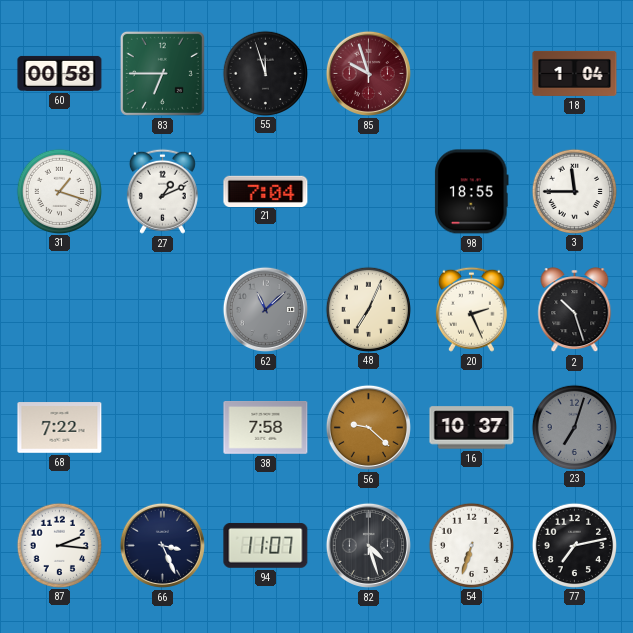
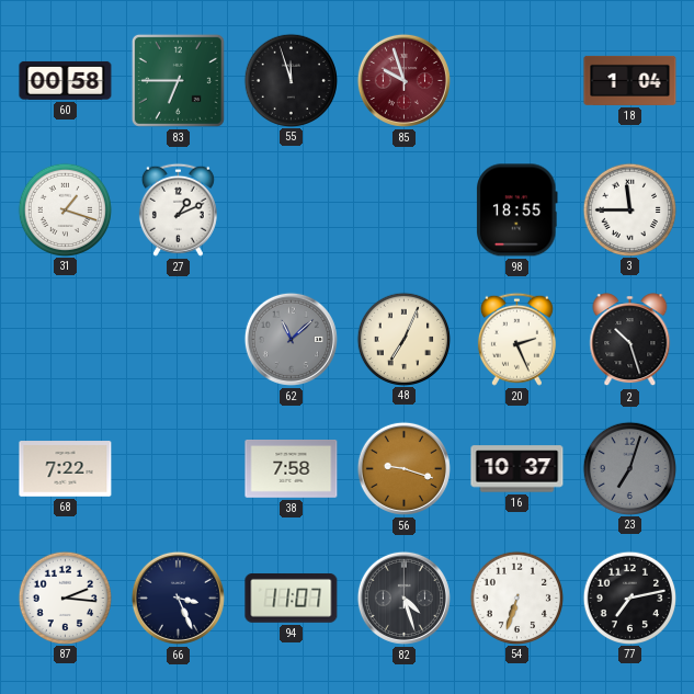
21: 7:04 -> none
56: 9:22 -> 9:18
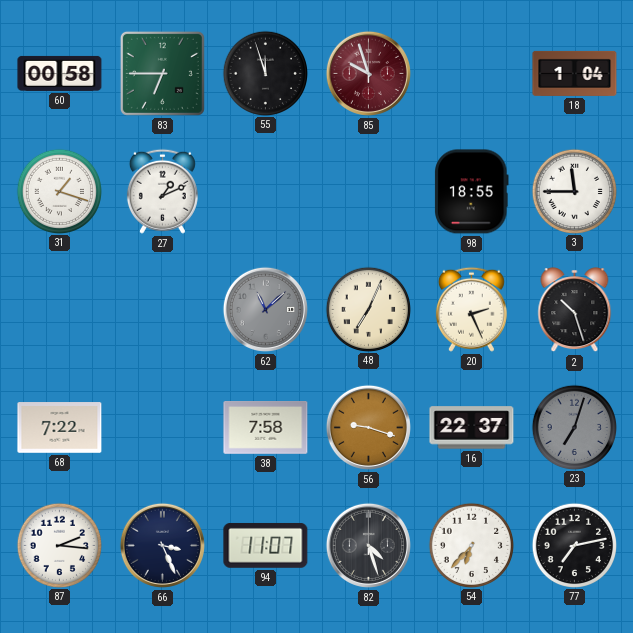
16: 10:37 -> 22:37
54: 6:33 -> 6:37
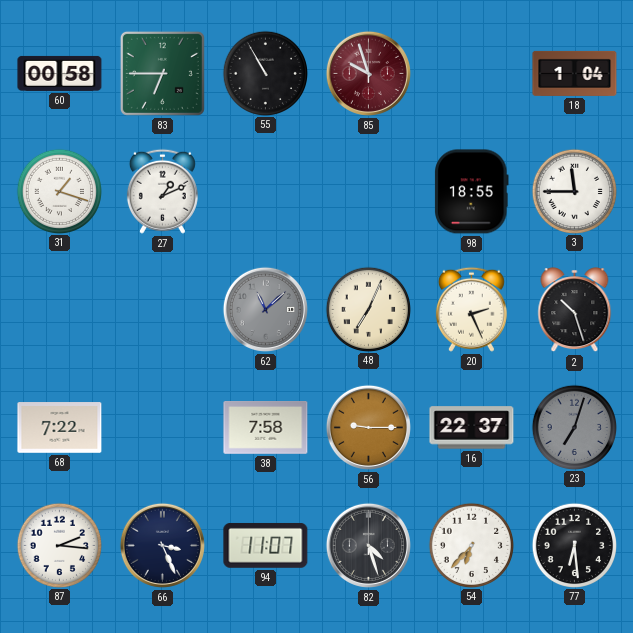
55: 11:57 -> 10:55
56: 9:18 -> 9:15
77: 7:13 -> 6:29
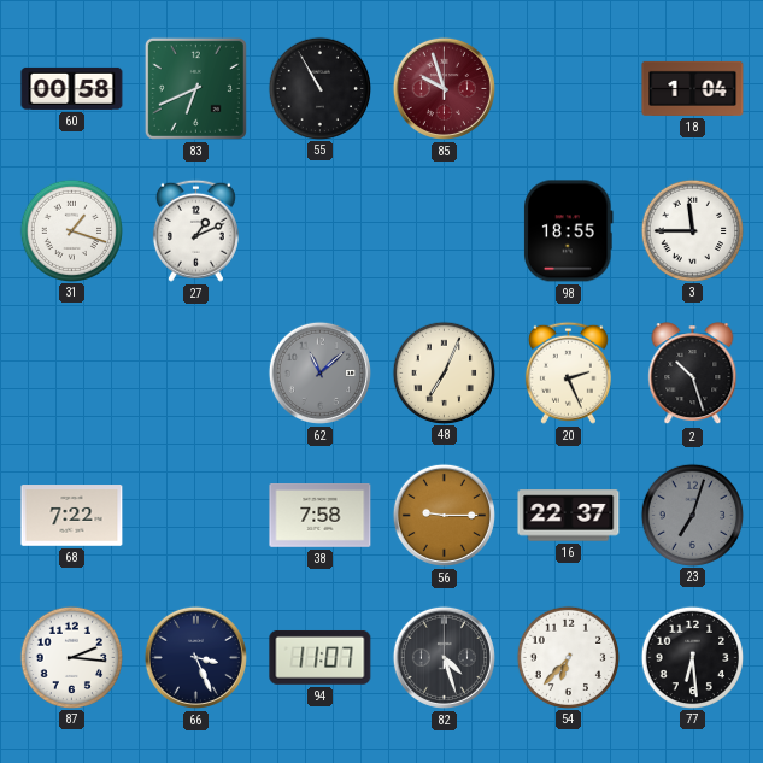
83: 6:45 -> 6:41
